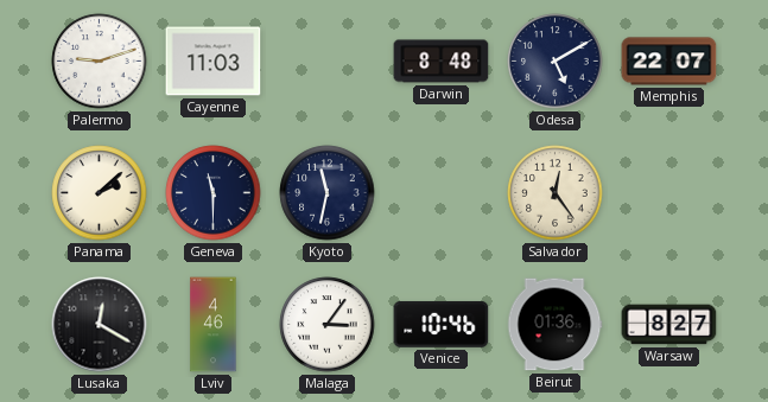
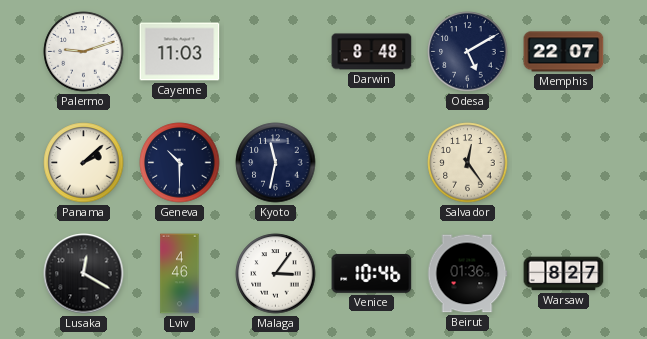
Geneva: 11:30 -> 10:30
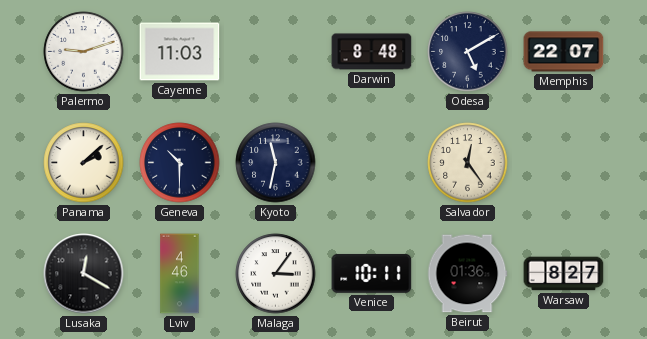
Venice: 10:46 -> 10:11
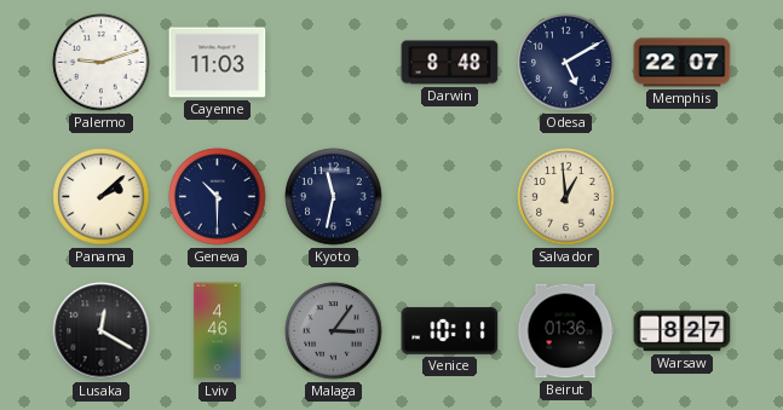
Salvador: 12:24 -> 12:59
Malaga dial: white -> grey
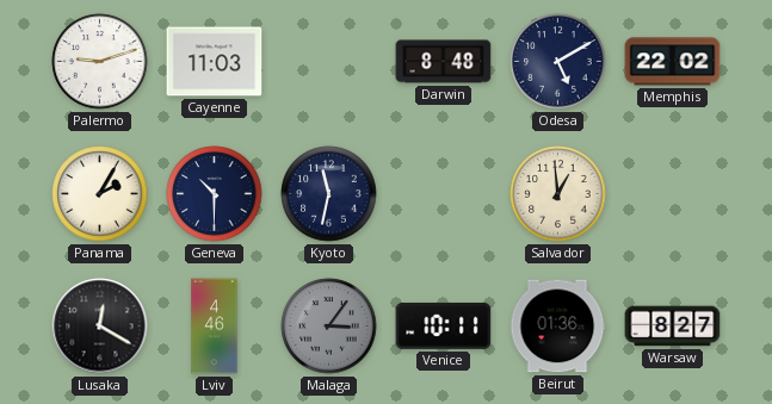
Memphis: 22:07 -> 22:02
Panama: 2:08 -> 2:05
